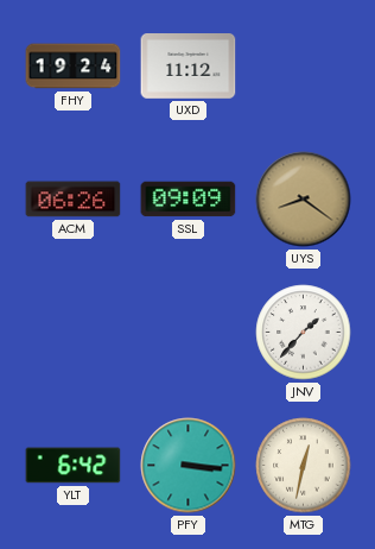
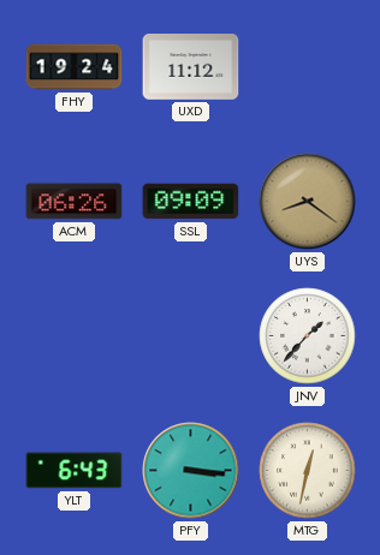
YLT: 6:42 -> 6:43
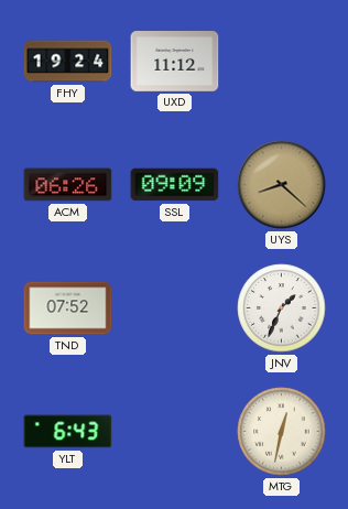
UYS: 8:21 -> 8:22
TND: none -> 07:52
JNV: 1:37 -> 1:34
PFY: 3:16 -> none
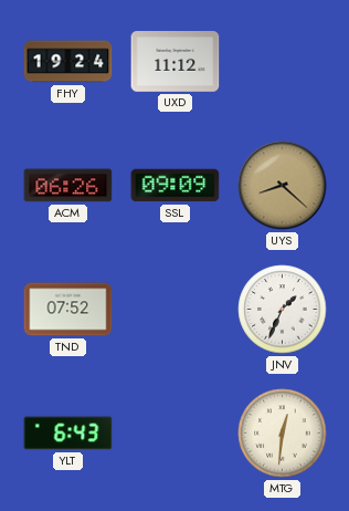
MTG: 12:32 -> 12:31
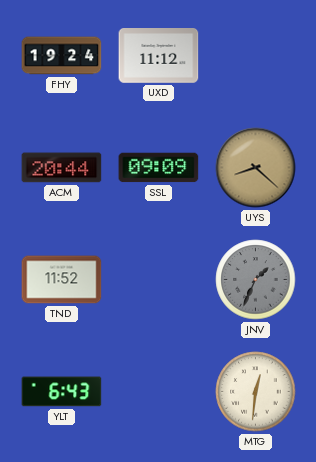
ACM: 06:26 -> 20:44
TND: 07:52 -> 11:52
JNV dial: white -> grey
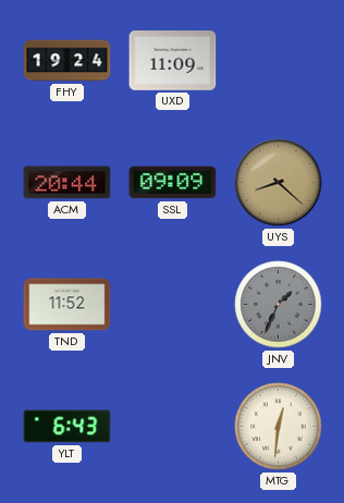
UXD: 11:12 -> 11:09
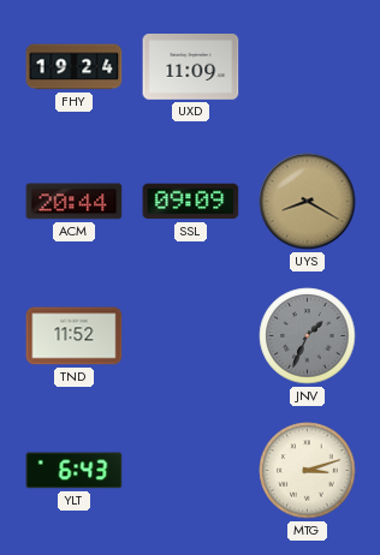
UYS: 8:22 -> 8:20
MTG: 12:31 -> 3:12
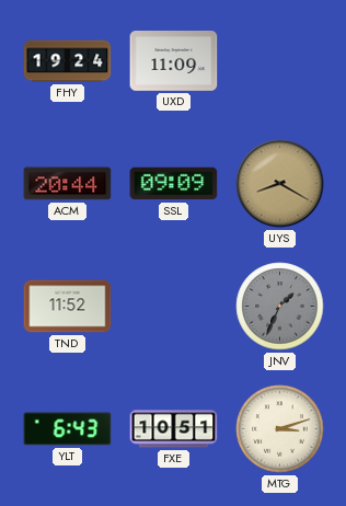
FXE: none -> 10:51
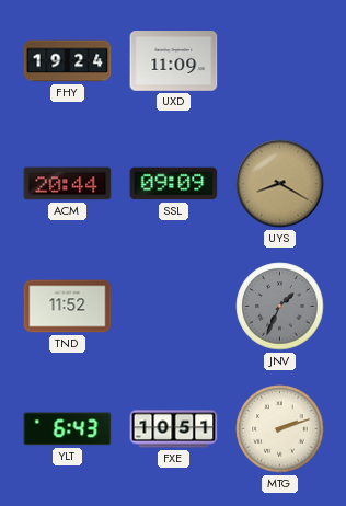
MTG: 3:12 -> 2:12
